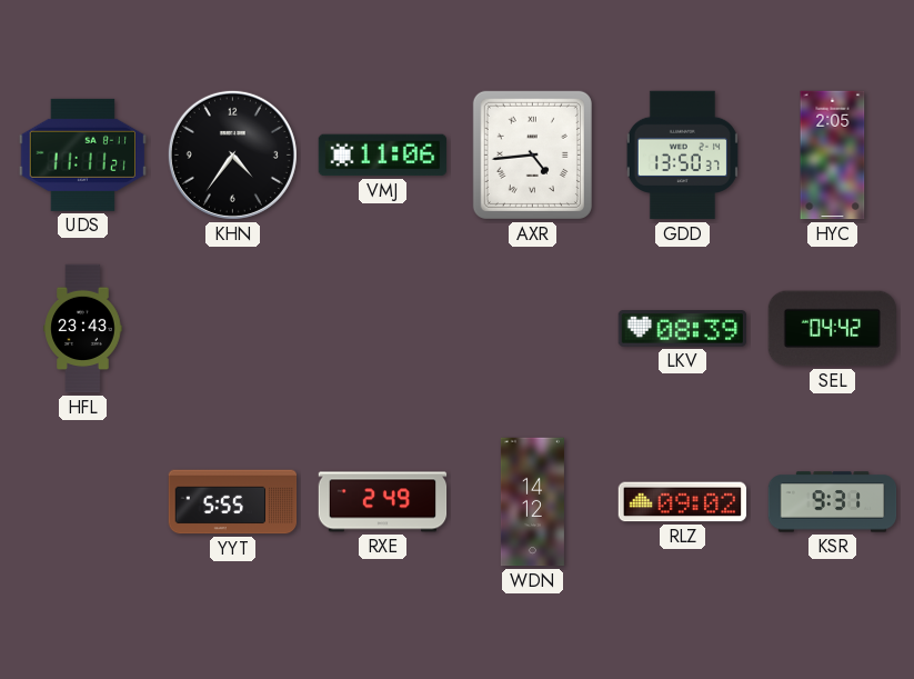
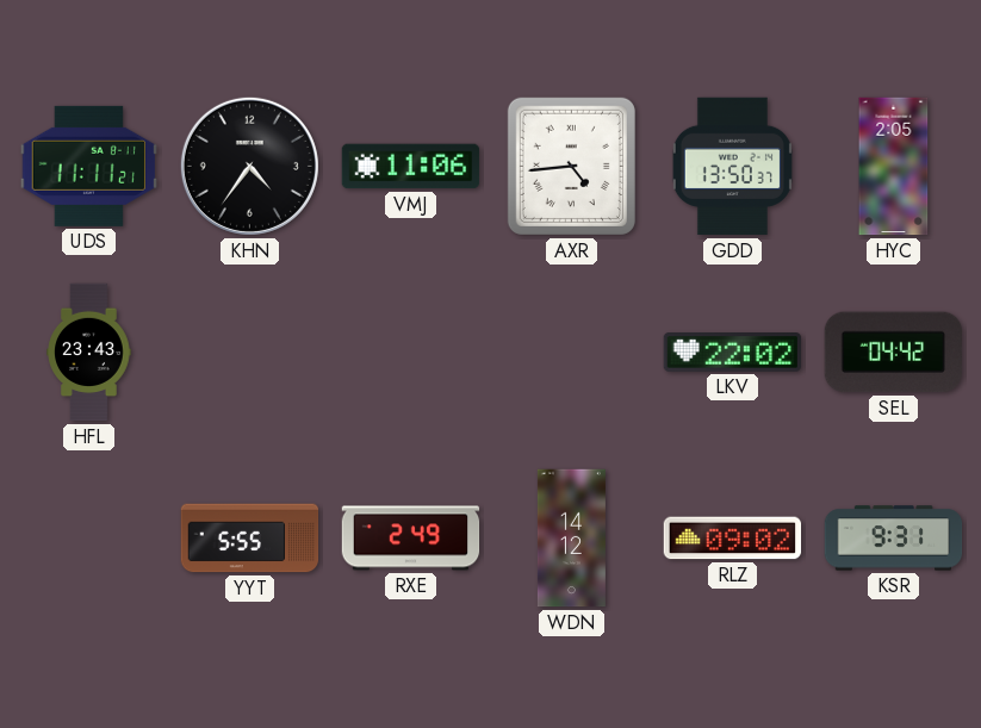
LKV: 08:39 -> 22:02
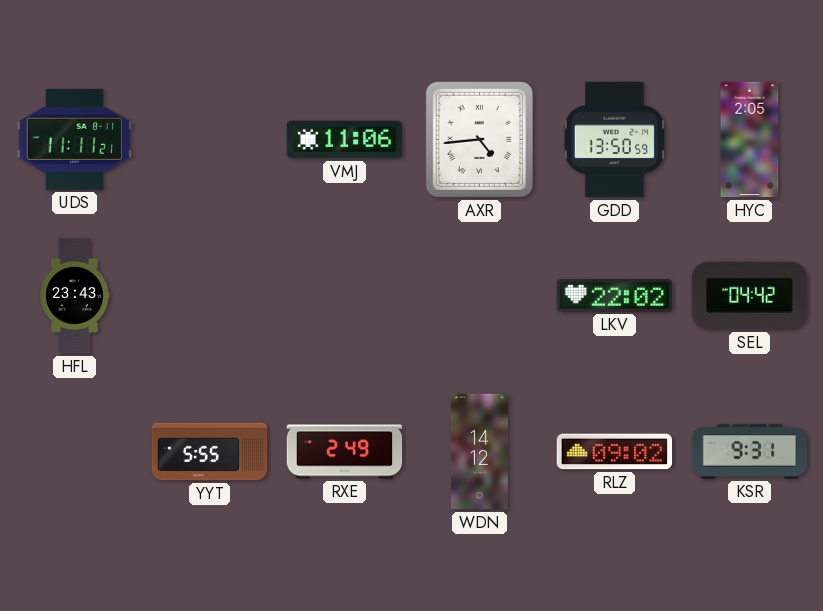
KHN: 4:36 -> none
GDD: 13:50:37 -> 13:50:59
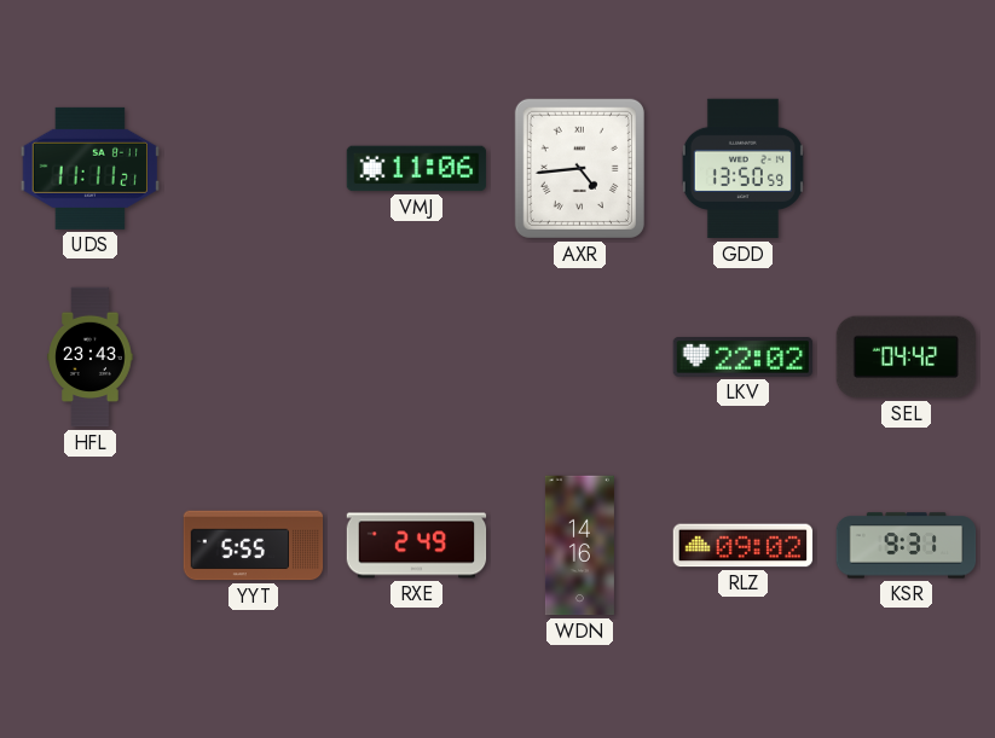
HYC: 2:05 -> none
WDN: 14:12 -> 14:16
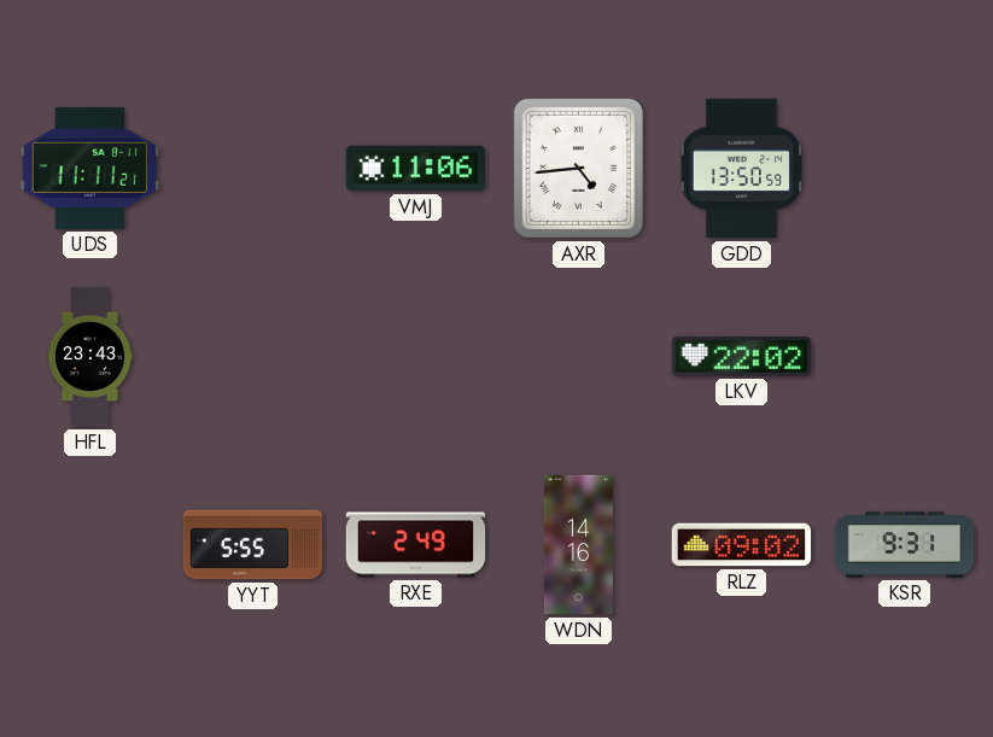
SEL: 04:42 -> none
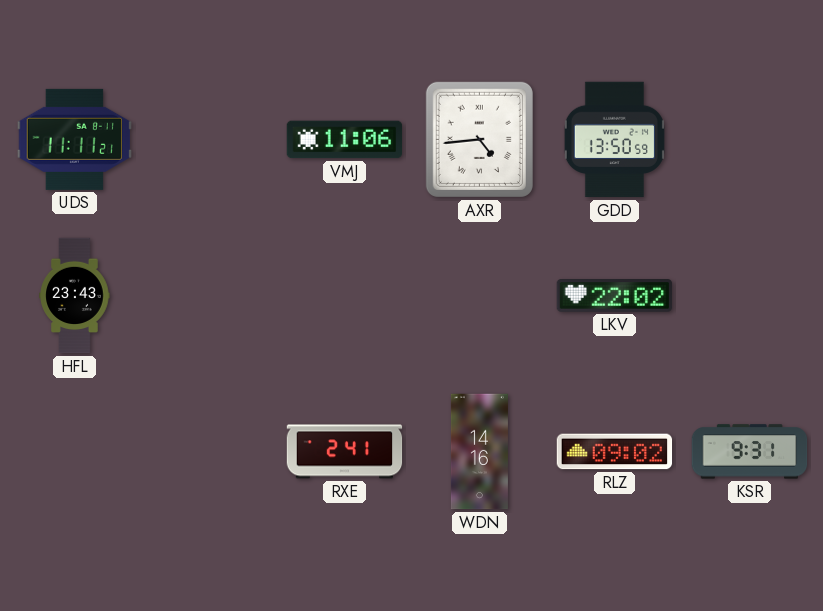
YYT: 5:55 -> none
RXE: 2:49 -> 2:41
